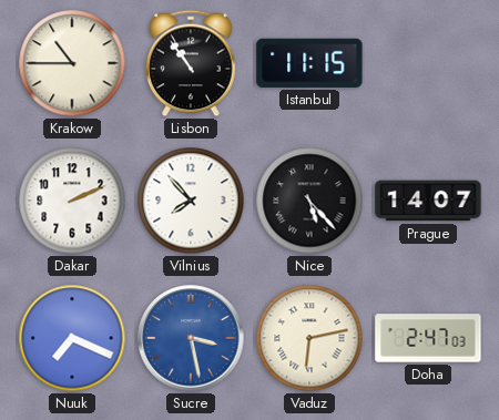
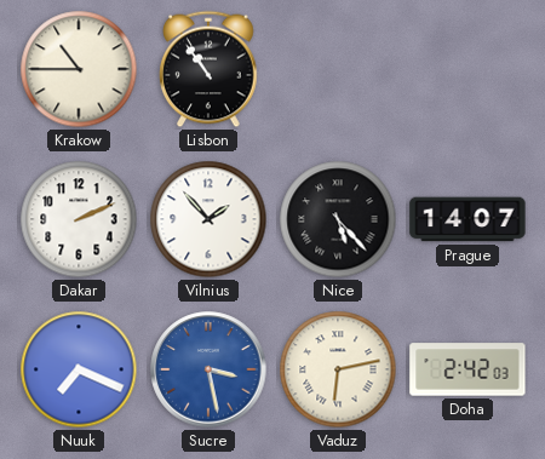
Istanbul: 11:15 -> none
Vilnius: 7:53 -> 1:53
Doha: 2:47 -> 2:42
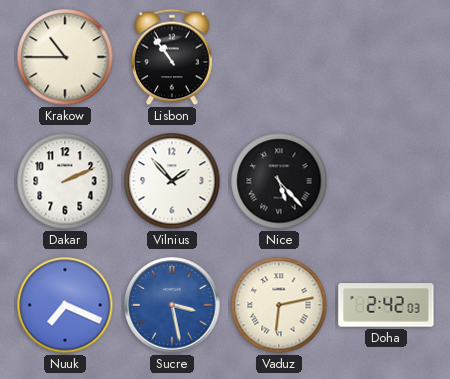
Prague: 14:07 -> none
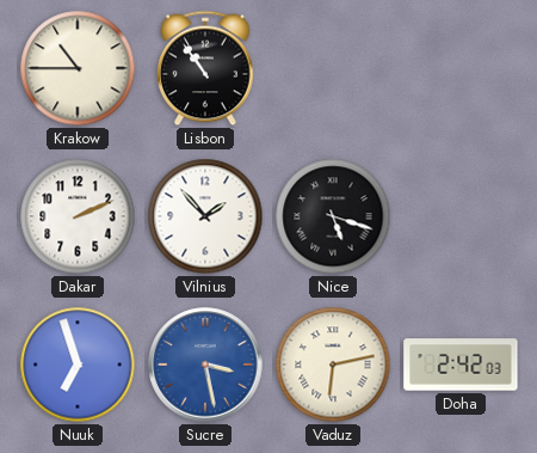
Nice: 5:23 -> 5:18
Nuuk: 7:19 -> 6:57
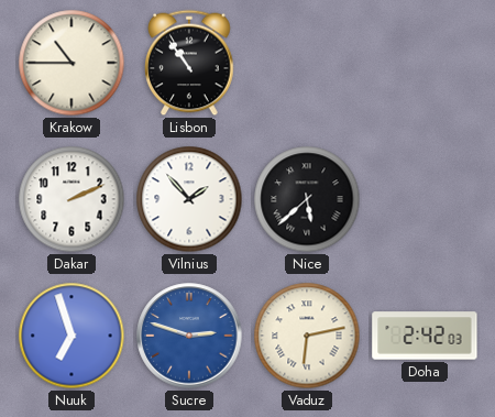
Nice: 5:18 -> 5:38
Sucre: 3:28 -> 2:48
